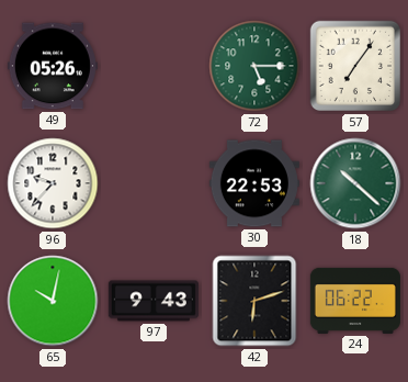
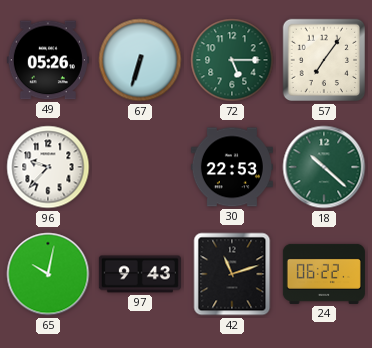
67: none -> 6:33
42: 6:12 -> 11:12
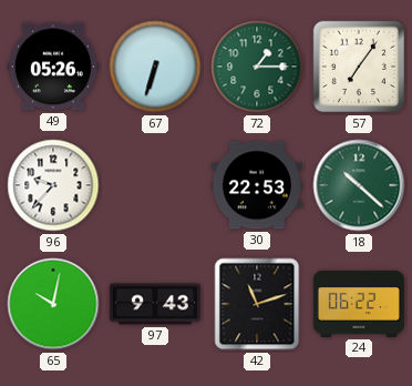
72: 5:15 -> 1:15
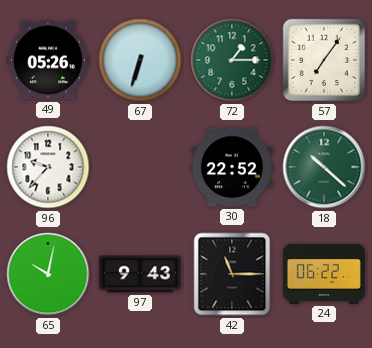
30: 22:53 -> 22:52
42: 11:12 -> 11:15
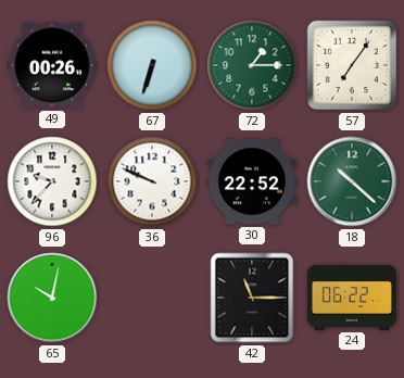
49: 05:26 -> 00:26
36: none -> 9:49
97: 9:43 -> none
